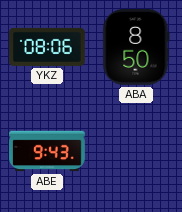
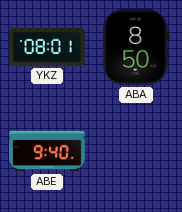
YKZ: 08:06 -> 08:01
ABE: 9:43 -> 9:40
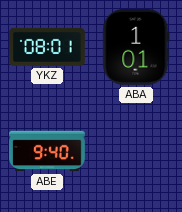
ABA: 8:50 -> 1:01
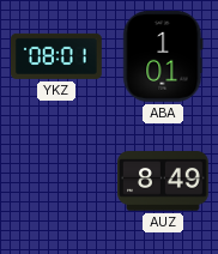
ABE: 9:40 -> none
AUZ: none -> 8:49
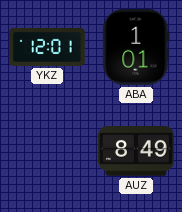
YKZ: 08:01 -> 12:01
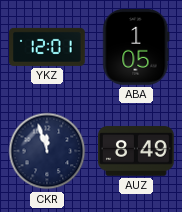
ABA: 1:01 -> 1:05
CKR: none -> 11:57
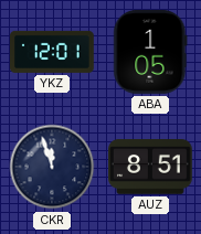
AUZ: 8:49 -> 8:51
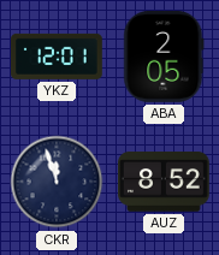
ABA: 1:05 -> 2:05
AUZ: 8:51 -> 8:52
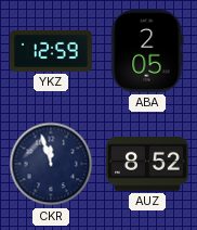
YKZ: 12:01 -> 12:59
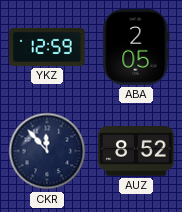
CKR: 11:57 -> 11:53
